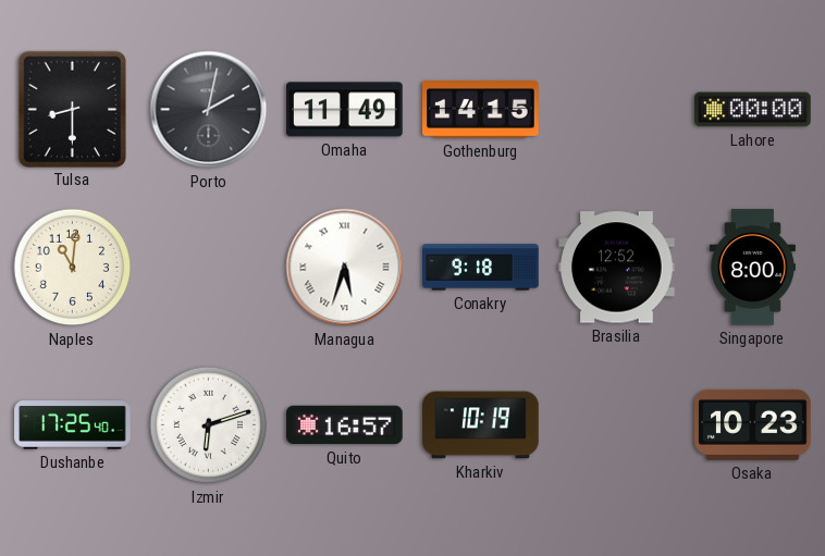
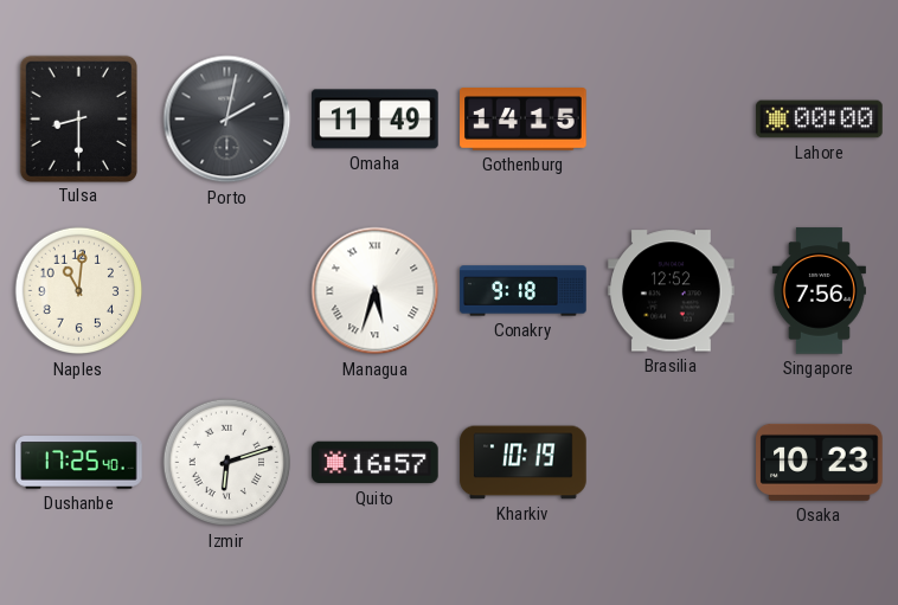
Singapore: 8:00 -> 7:56
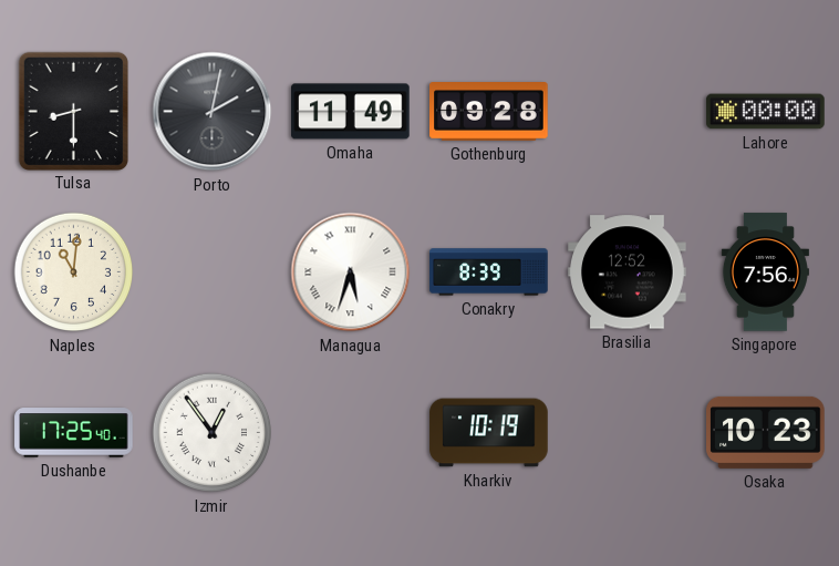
Gothenburg: 14:15 -> 09:28
Conakry: 9:18 -> 8:39
Izmir: 6:12 -> 12:54
Quito: 16:57 -> none
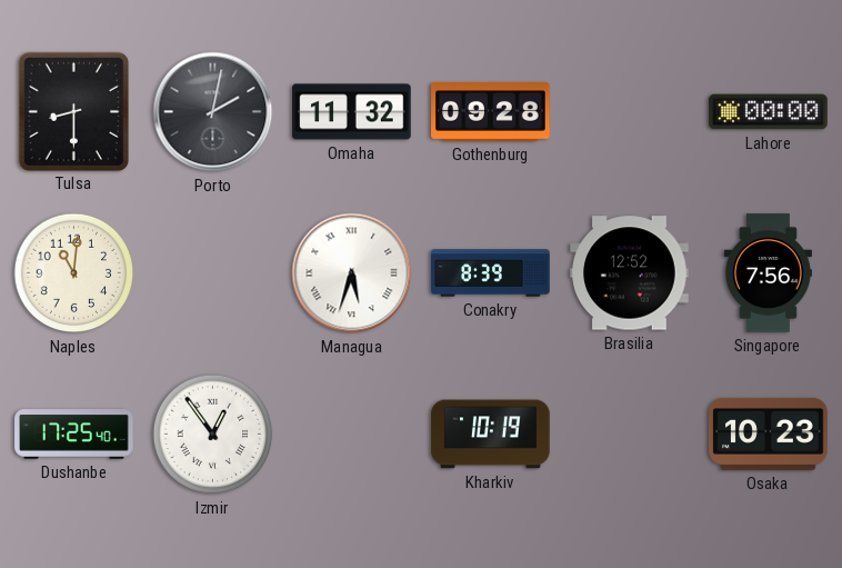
Omaha: 11:49 -> 11:32
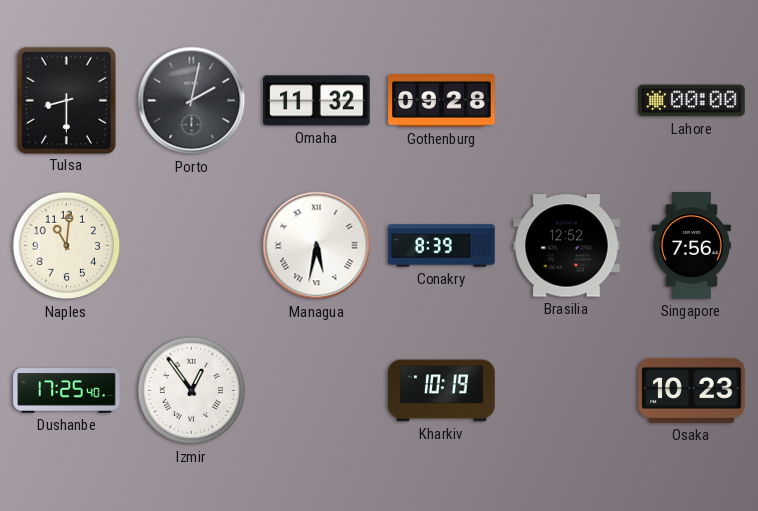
Managua: 5:33 -> 5:32
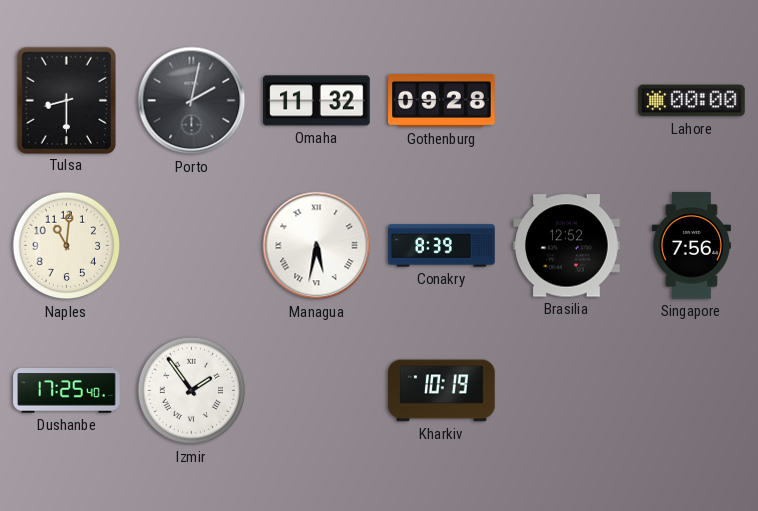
Izmir: 12:54 -> 1:54
Osaka: 10:23 -> none
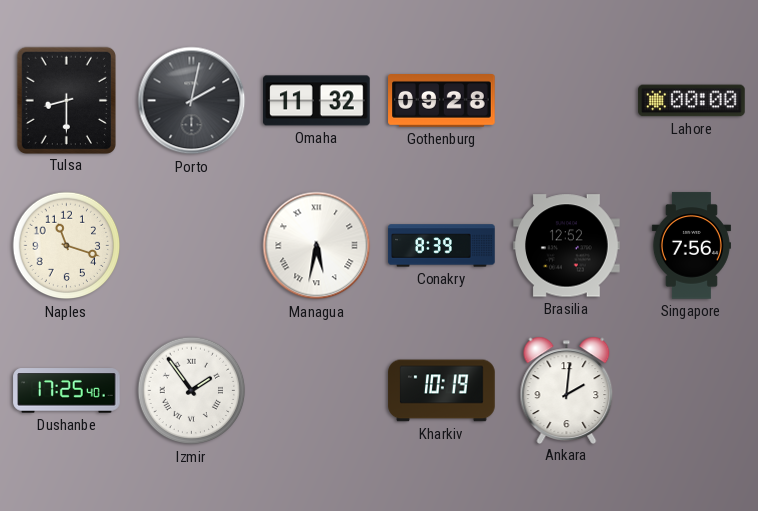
Naples: 11:01 -> 11:18
Ankara: none -> 2:01
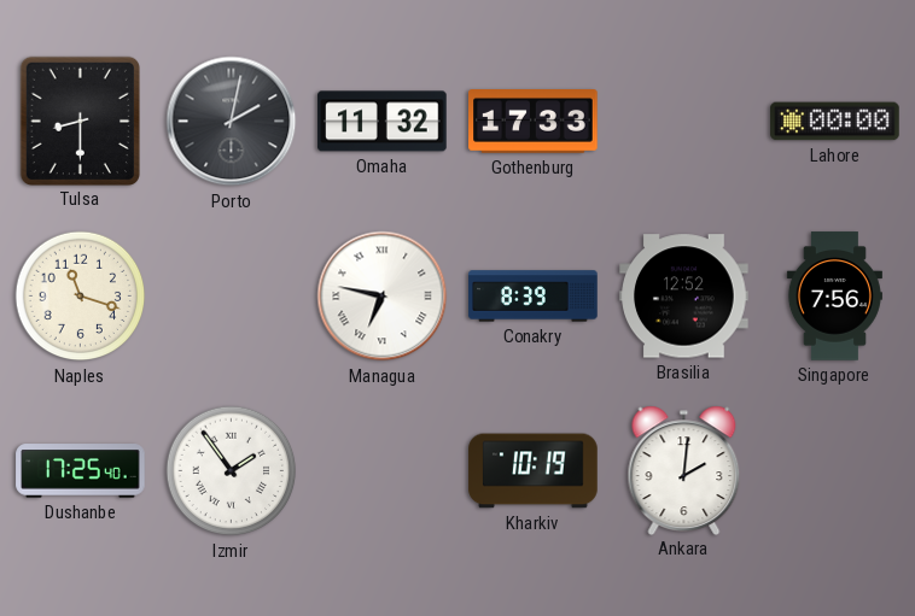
Gothenburg: 09:28 -> 17:33
Managua: 5:32 -> 6:47
